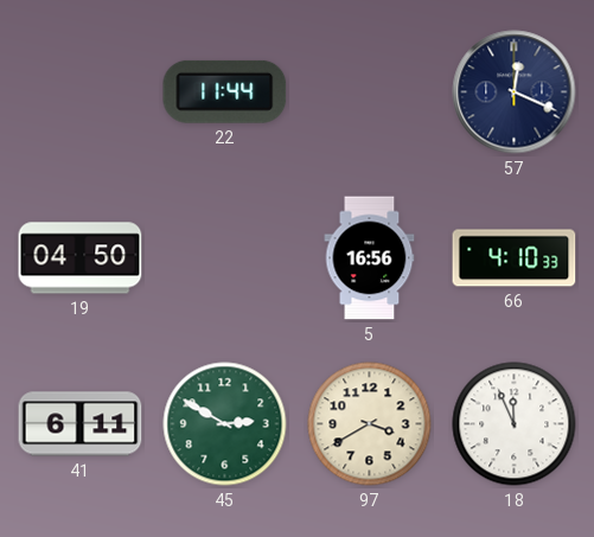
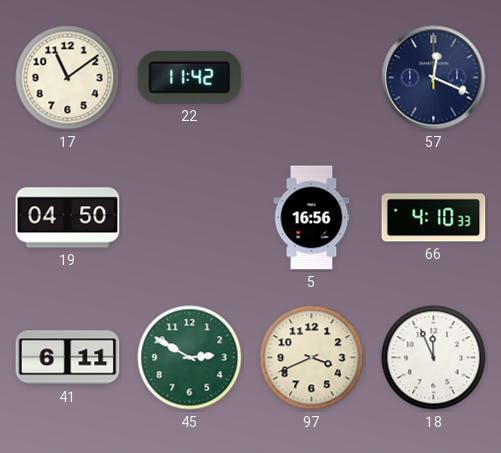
17: none -> 11:09
22: 11:44 -> 11:42
97: 3:40 -> 3:41
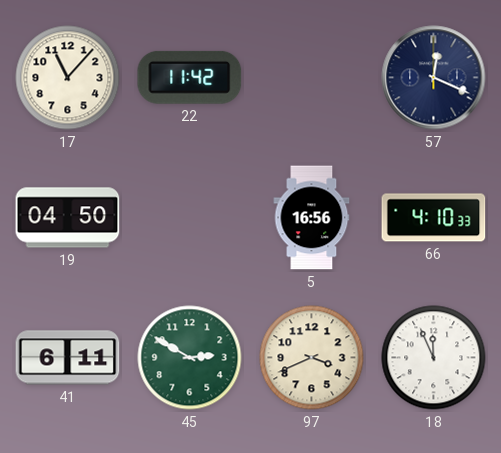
17: 11:09 -> 11:07
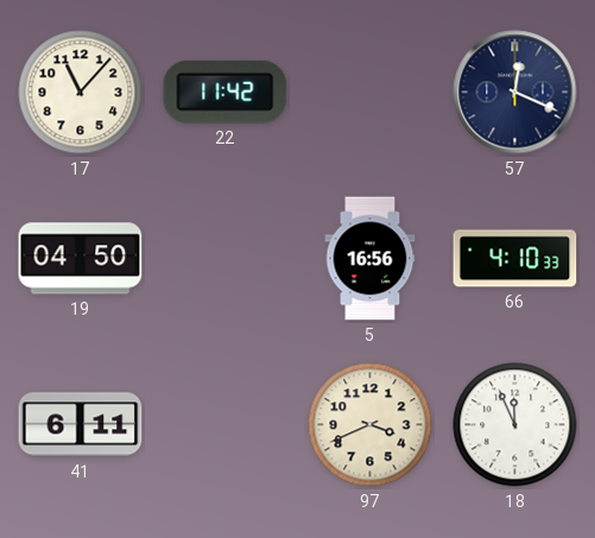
45: 2:50 -> none
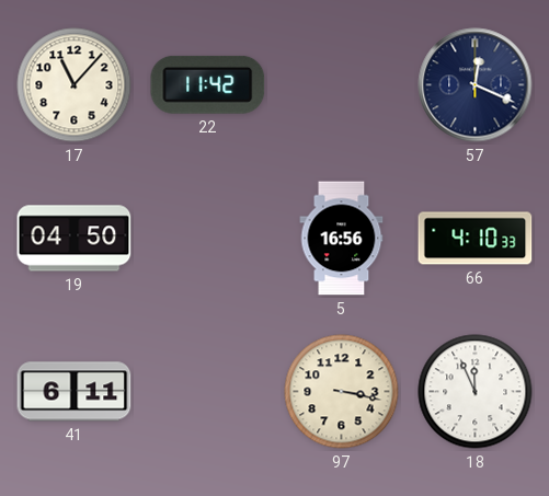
97: 3:41 -> 3:17
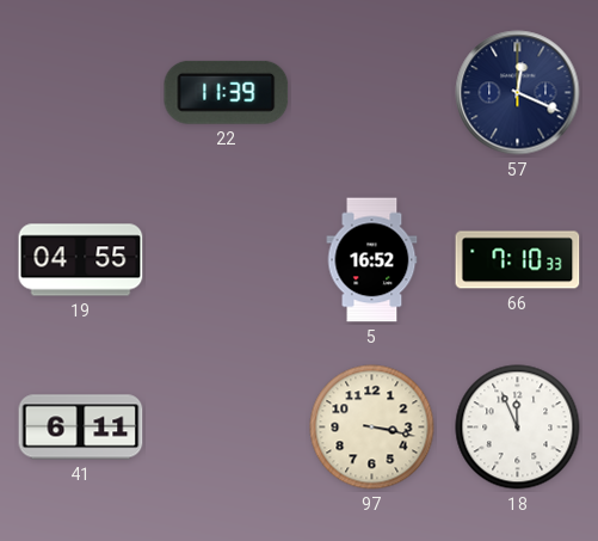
17: 11:07 -> none
22: 11:42 -> 11:39
19: 04:50 -> 04:55
5: 16:56 -> 16:52
66: 4:10 -> 7:10
